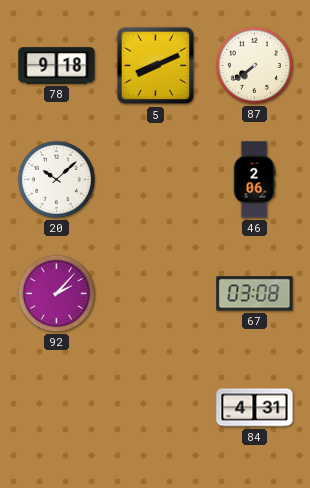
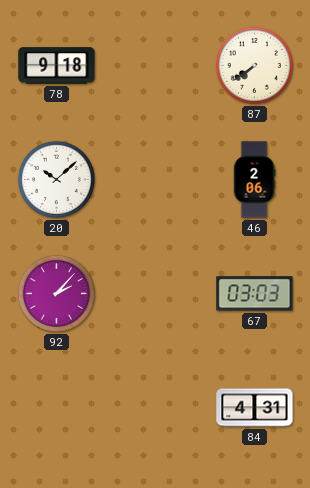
5: 8:11 -> none
67: 03:08 -> 03:03
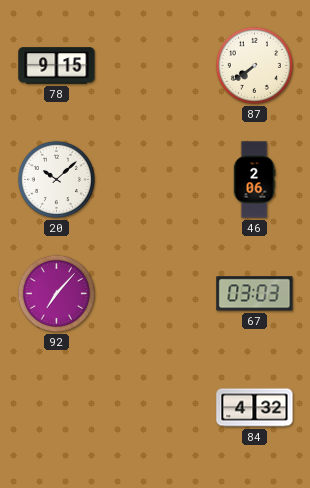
78: 9:18 -> 9:15
92: 2:07 -> 7:07
84: 4:31 -> 4:32
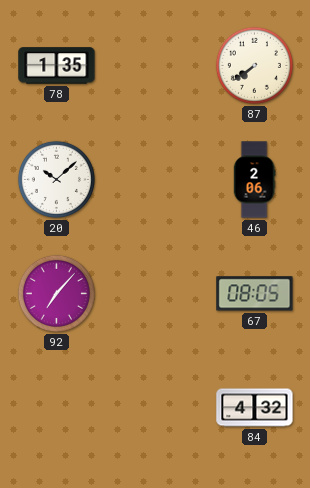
78: 9:15 -> 1:35
67: 03:03 -> 08:05
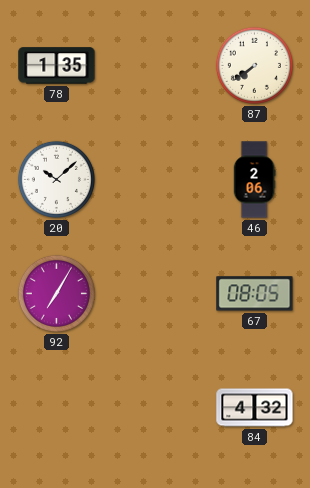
92: 7:07 -> 7:05
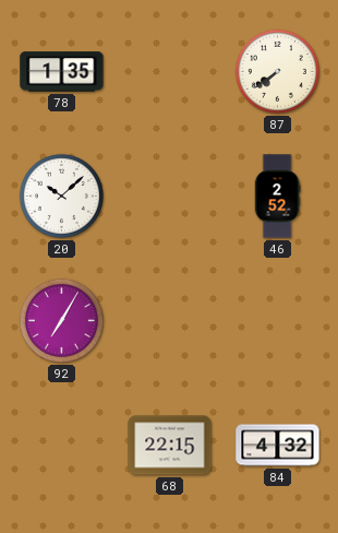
46: 2:06 -> 2:52
67: 08:05 -> none
68: none -> 22:15
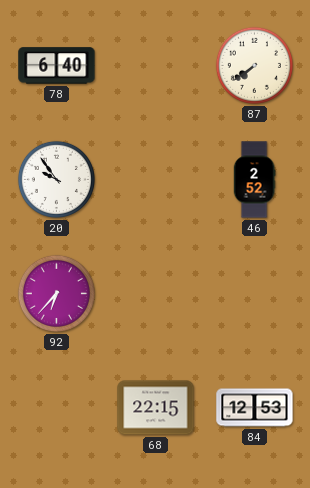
78: 1:35 -> 6:40
20: 10:08 -> 9:54
92: 7:05 -> 6:37
84: 4:32 -> 12:53
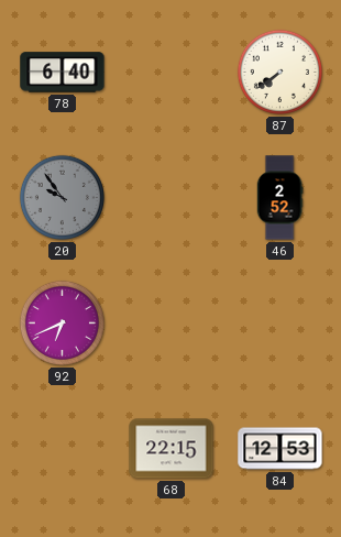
20 dial: white -> grey
92: 6:37 -> 6:41
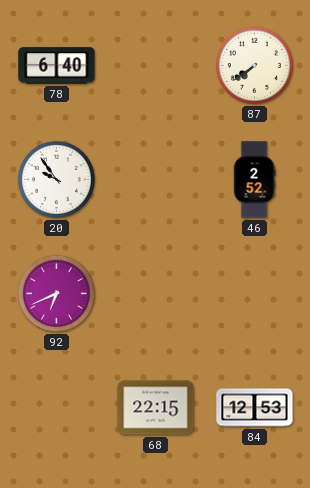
20 dial: grey -> white
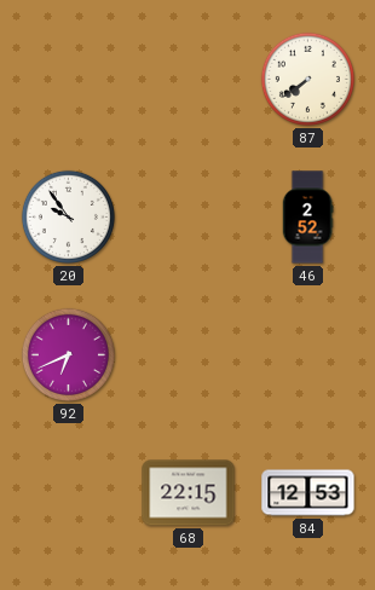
78: 6:40 -> none
